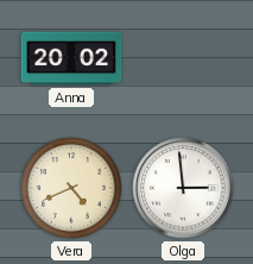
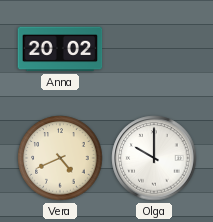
Olga: 2:59 -> 10:00
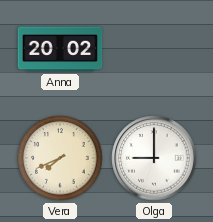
Vera: 4:41 -> 7:41
Olga: 10:00 -> 9:00
